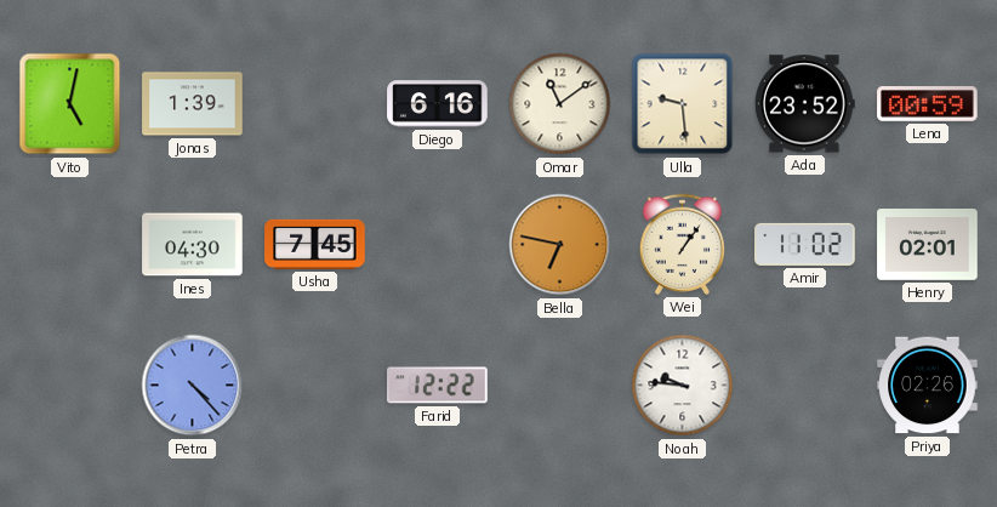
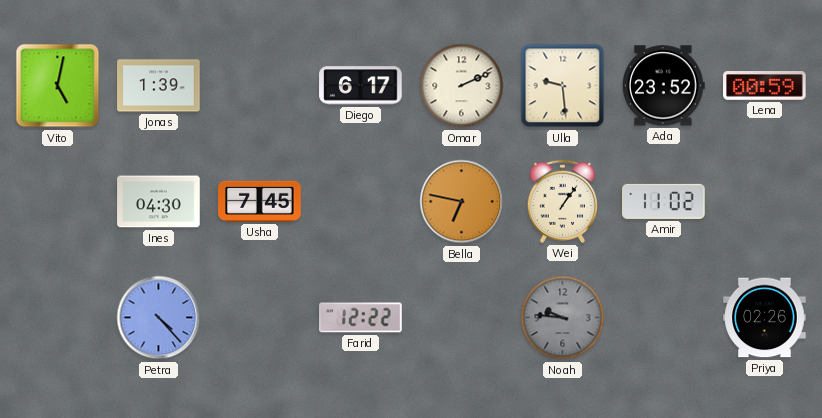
Diego: 6:16 -> 6:17
Omar: 11:09 -> 2:11
Henry: 02:01 -> none
Noah dial: white -> grey
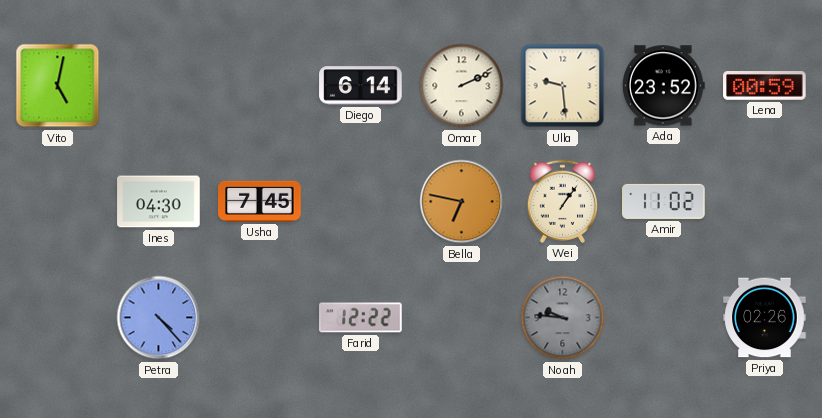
Jonas: 1:39 -> none
Diego: 6:17 -> 6:14
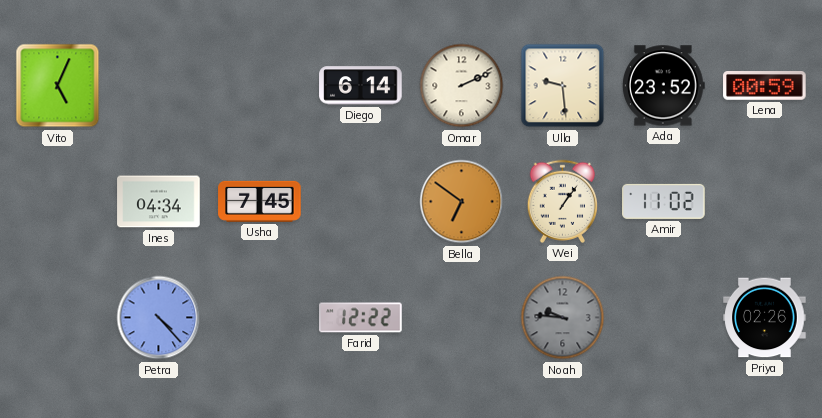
Vito: 5:02 -> 5:04
Ines: 04:30 -> 04:34
Bella: 6:47 -> 6:51
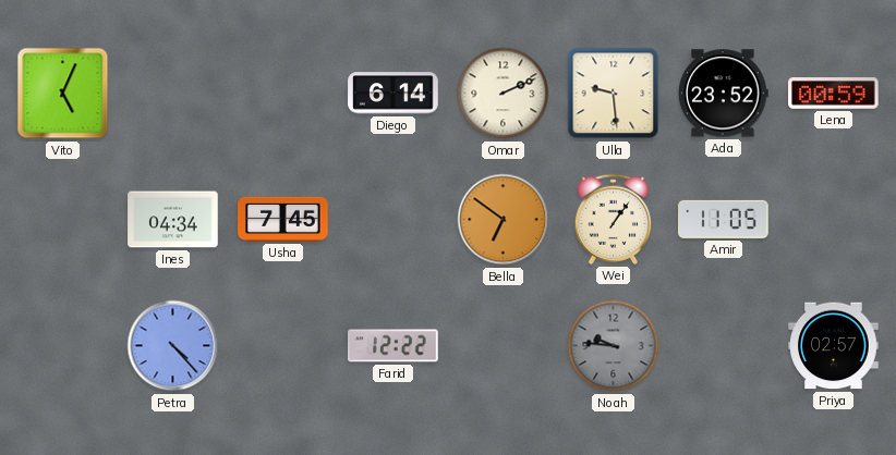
Amir: 11:02 -> 11:05
Priya: 02:26 -> 02:57
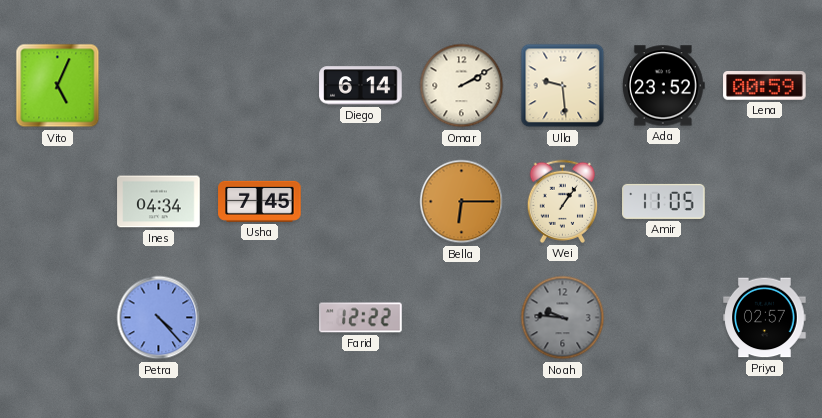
Omar: 2:11 -> 2:10
Bella: 6:51 -> 6:15
